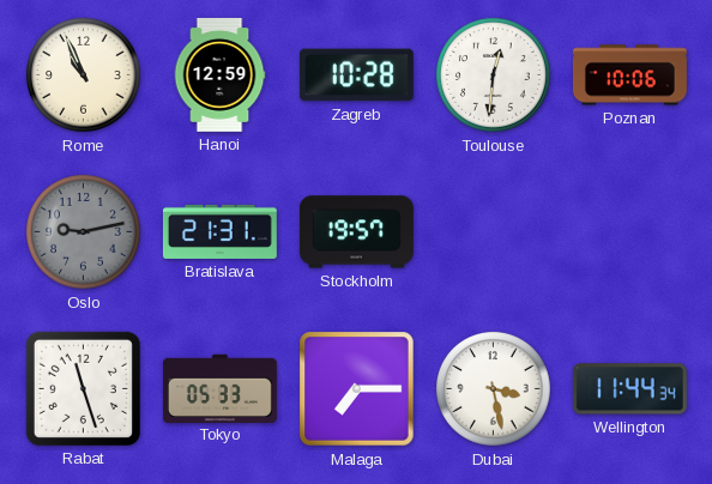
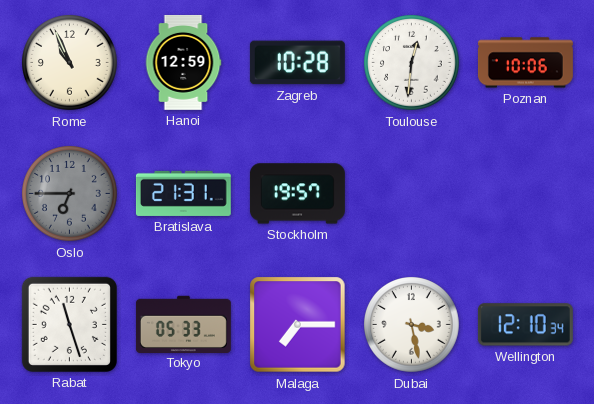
Oslo: 9:13 -> 6:45
Wellington: 11:44 -> 12:10
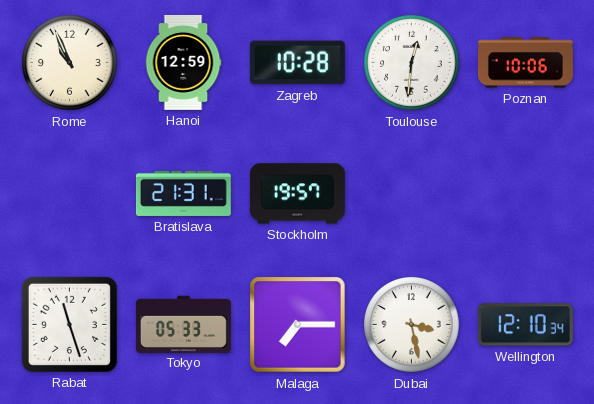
Oslo: 6:45 -> none
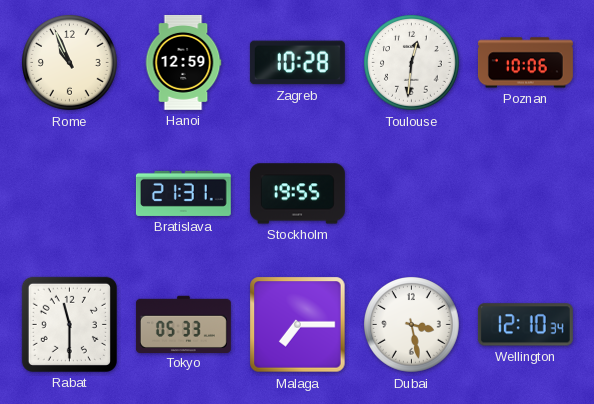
Stockholm: 19:57 -> 19:55
Rabat: 11:27 -> 11:30
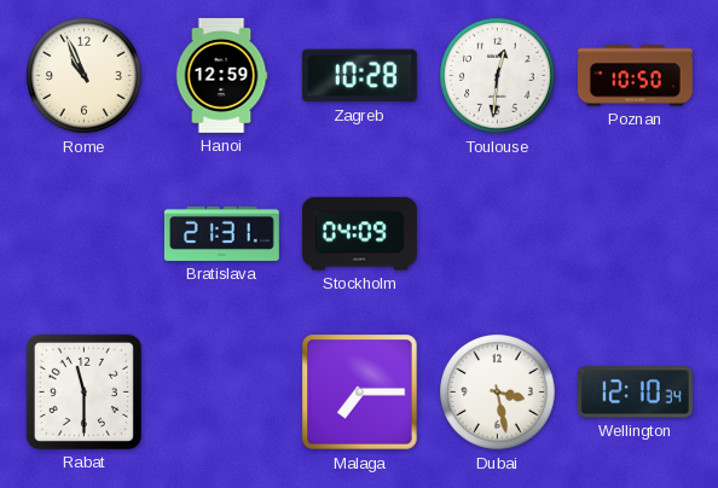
Poznan: 10:06 -> 10:50
Stockholm: 19:55 -> 04:09
Tokyo: 05:33 -> none
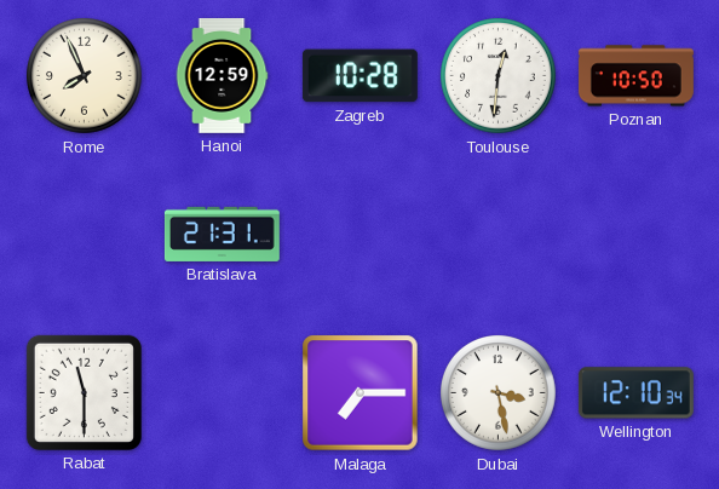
Rome: 10:56 -> 7:56
Stockholm: 04:09 -> none
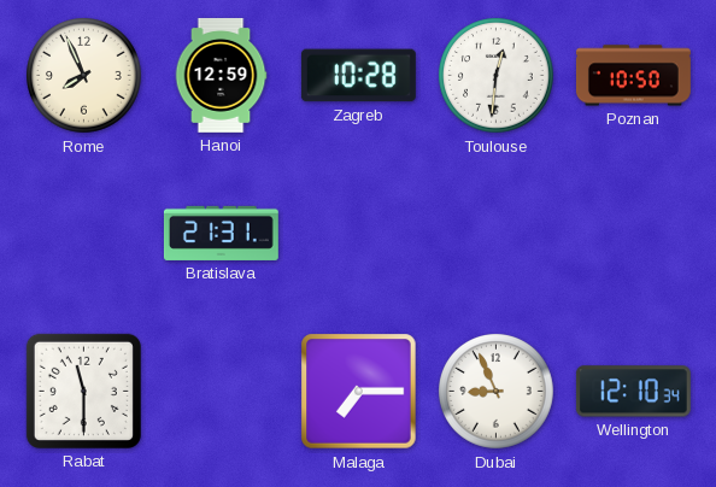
Dubai: 3:28 -> 8:56
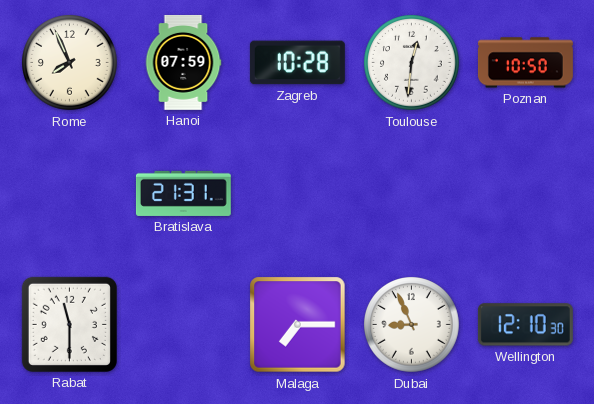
Hanoi: 12:59 -> 07:59
Wellington: 12:10:34 -> 12:10:30
